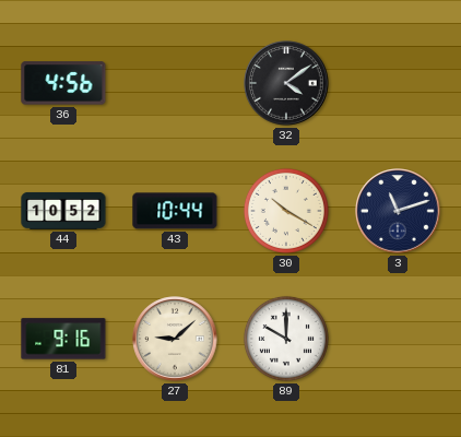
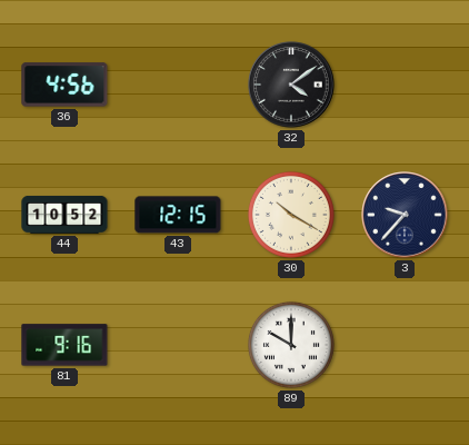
43: 10:44 -> 12:15
3: 11:12 -> 9:37
27: 9:08 -> none
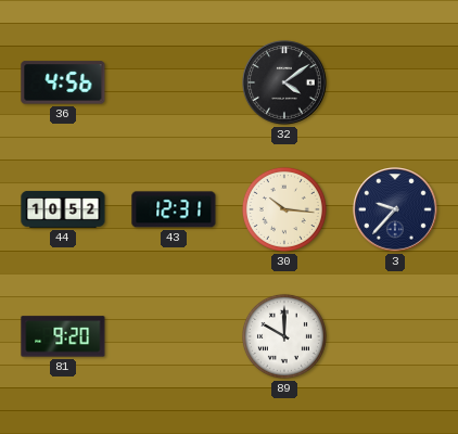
43: 12:15 -> 12:31
30: 10:20 -> 10:16
81: 9:16 -> 9:20
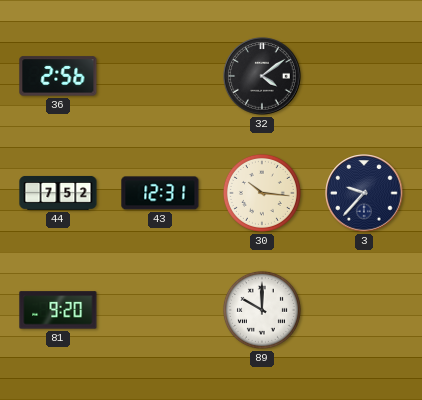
36: 4:56 -> 2:56
44: 10:52 -> 7:52
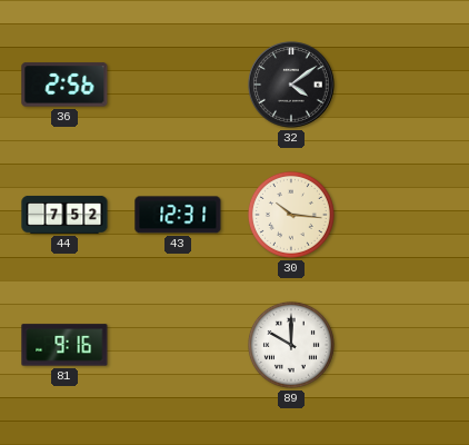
3: 9:37 -> none
81: 9:20 -> 9:16
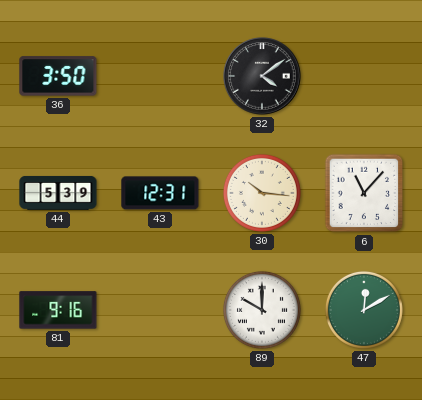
36: 2:56 -> 3:50
44: 7:52 -> 5:39
6: none -> 11:07
47: none -> 12:10
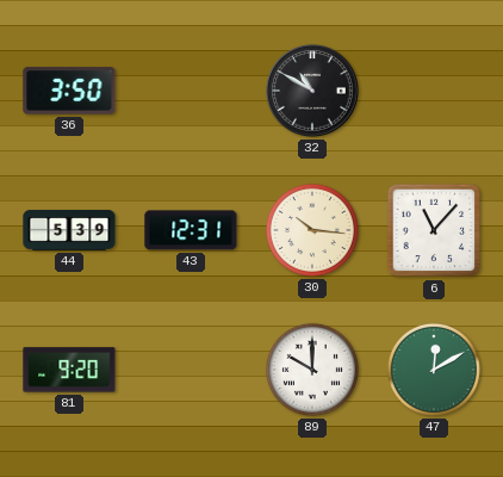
32: 4:09 -> 10:50
81: 9:16 -> 9:20
